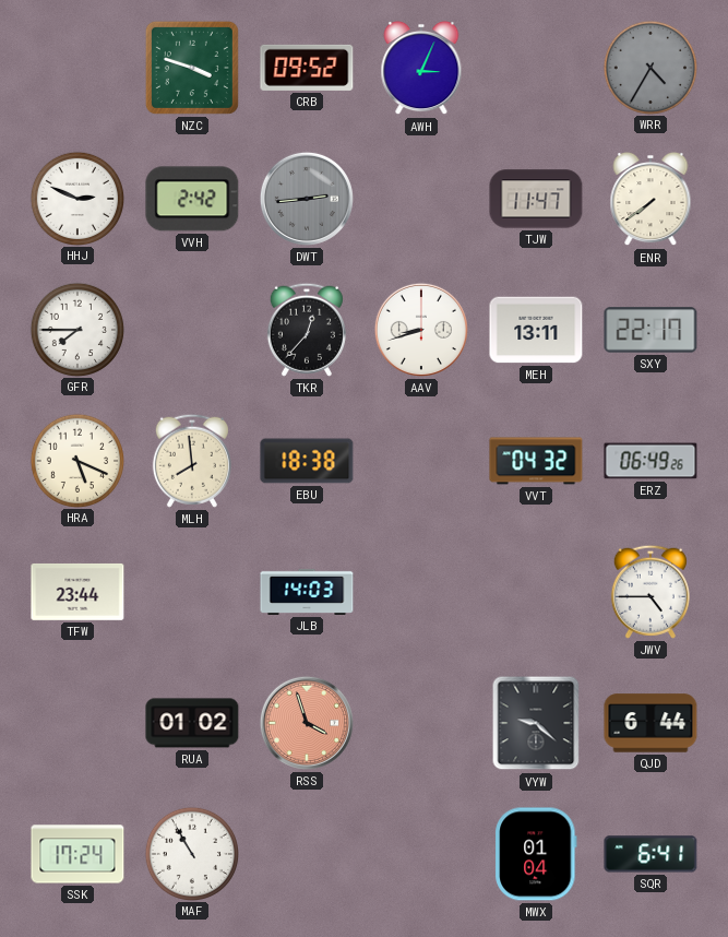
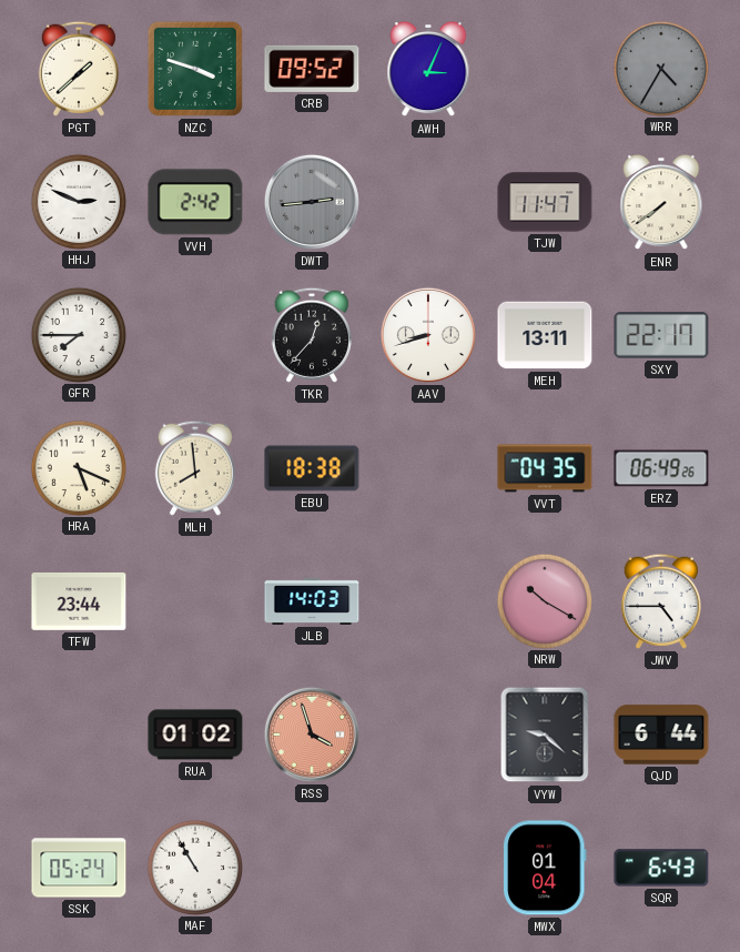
PGT: none -> 1:38
VVT: 04:32 -> 04:35
NRW: none -> 10:20
SSK: 17:24 -> 05:24
SQR: 6:41 -> 6:43
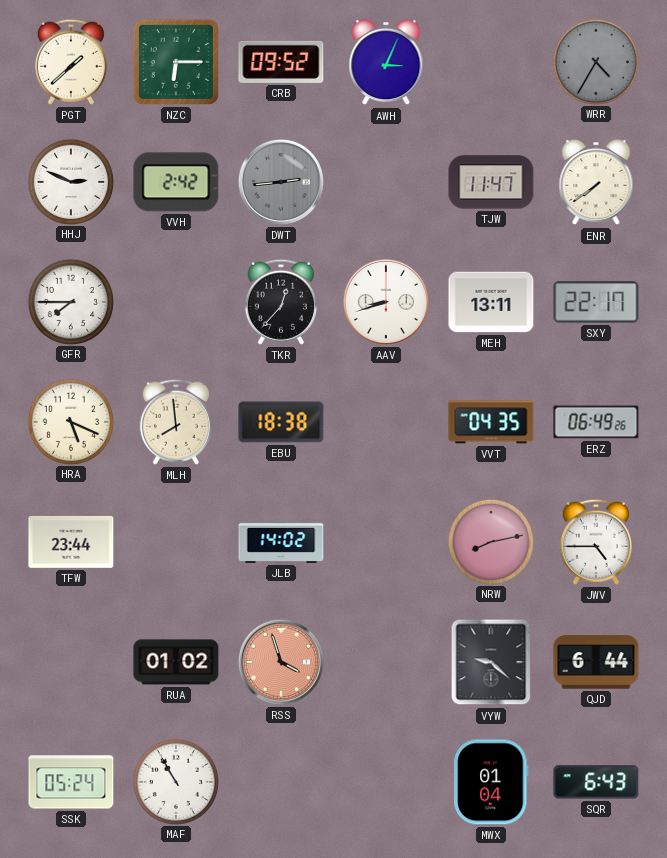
NZC: 3:48 -> 6:15
JLB: 14:03 -> 14:02
NRW: 10:20 -> 8:13
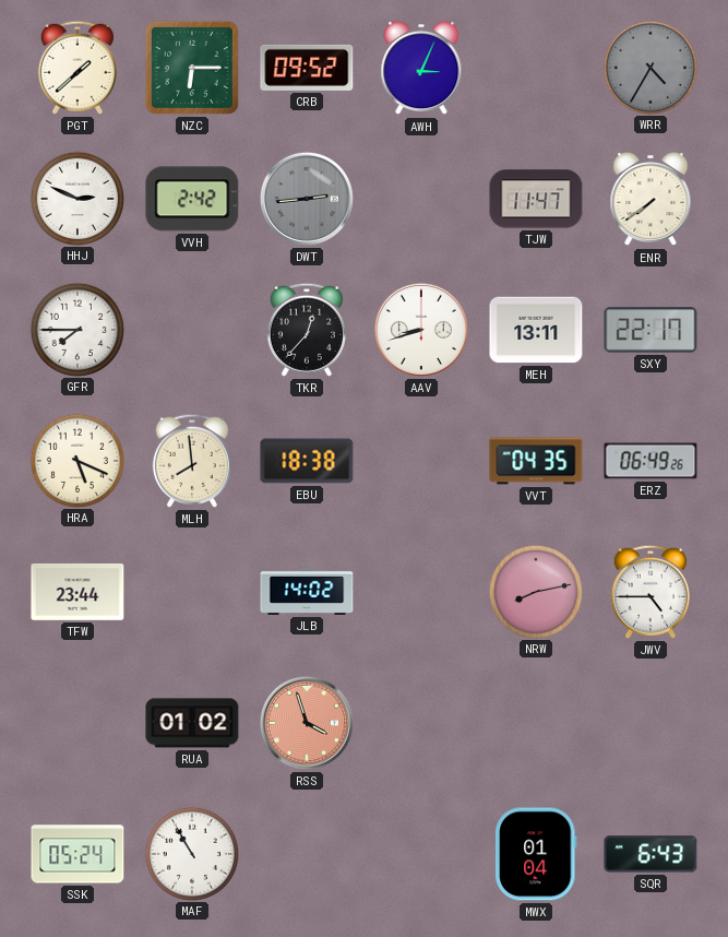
VYW: 9:22 -> none
QJD: 6:44 -> none
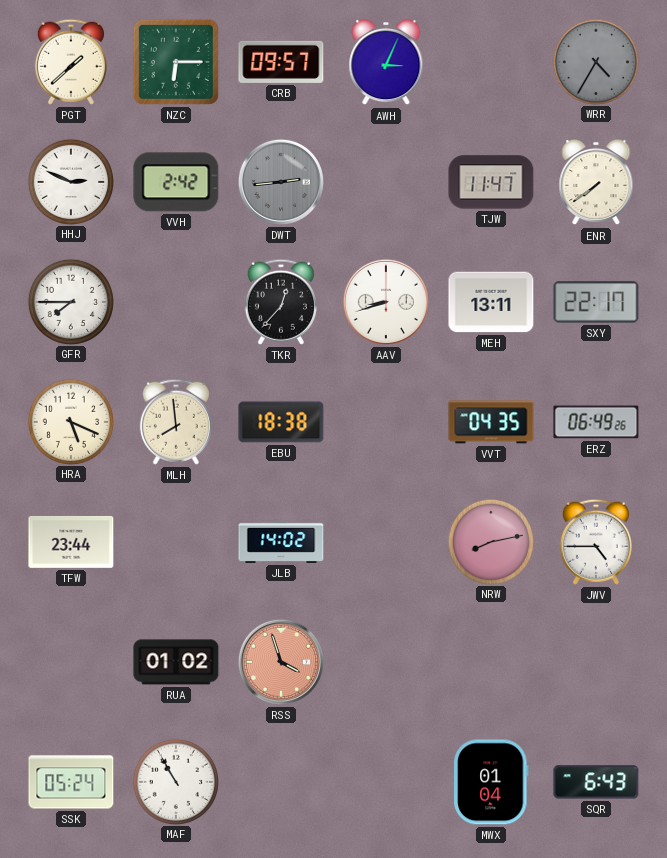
CRB: 09:52 -> 09:57
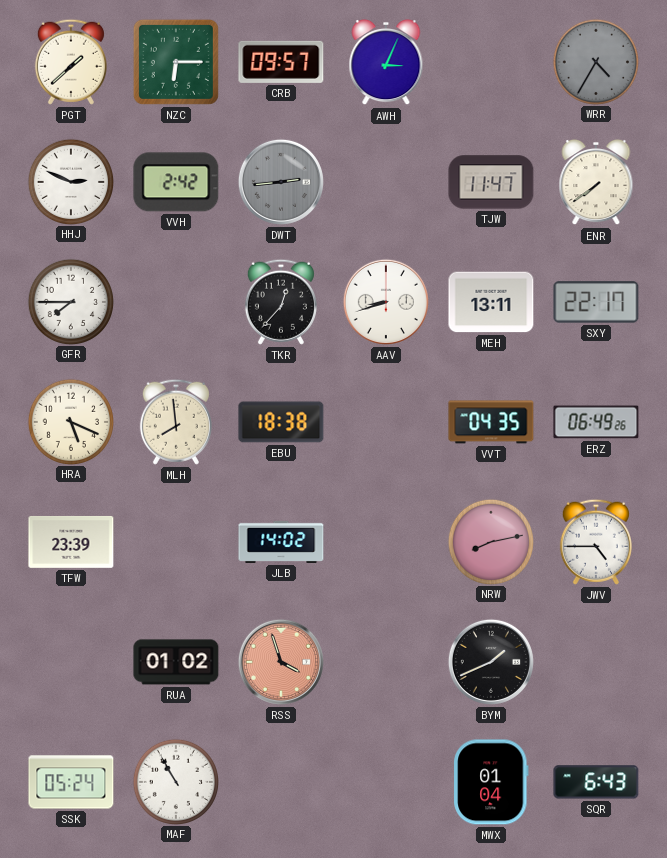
TFW: 23:44 -> 23:39
BYM: none -> 1:41
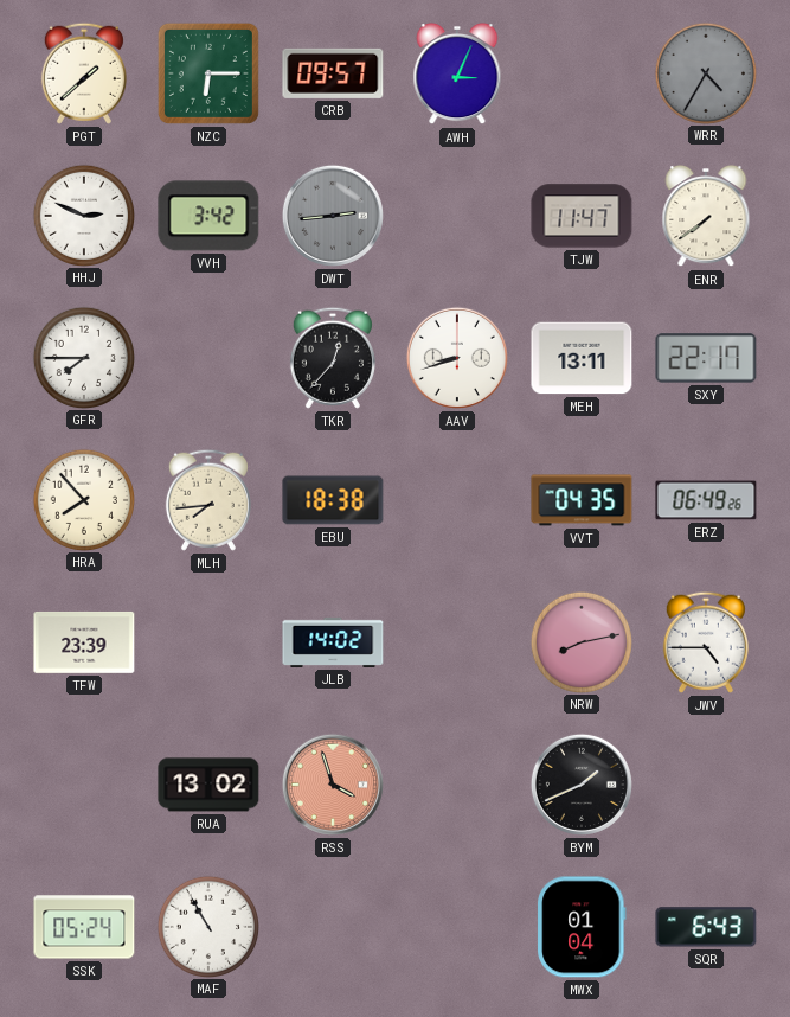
VVH: 2:42 -> 3:42
HRA: 5:19 -> 7:53
MLH: 7:59 -> 7:44
RUA: 01:02 -> 13:02
